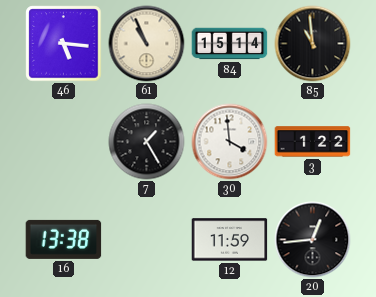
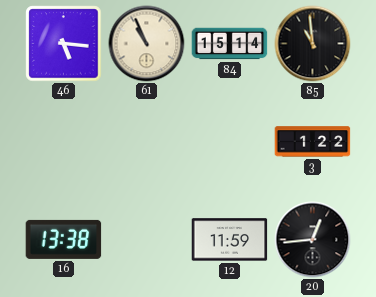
7: 1:25 -> none
30: 3:59 -> none
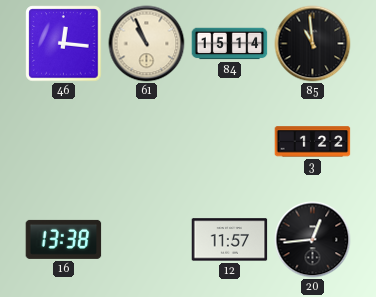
46: 5:16 -> 12:16
12: 11:59 -> 11:57
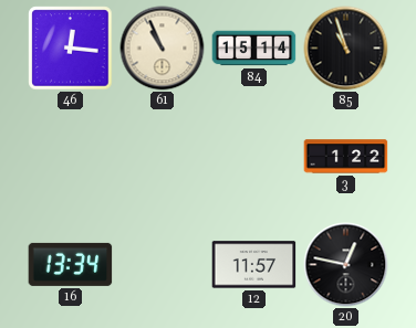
85: 10:59 -> 10:57
16: 13:38 -> 13:34
20: 12:44 -> 12:47
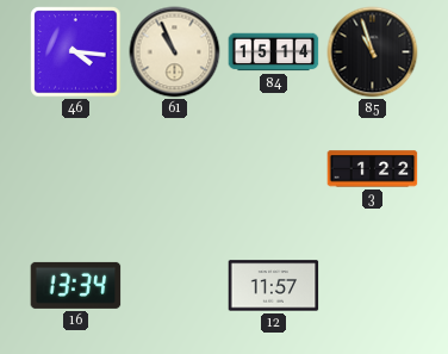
46: 12:16 -> 4:16
20: 12:47 -> none
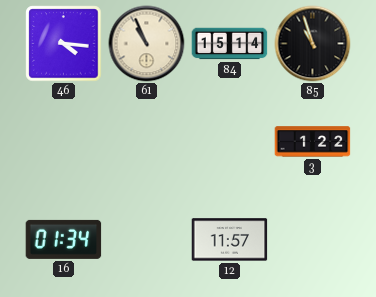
16: 13:34 -> 01:34
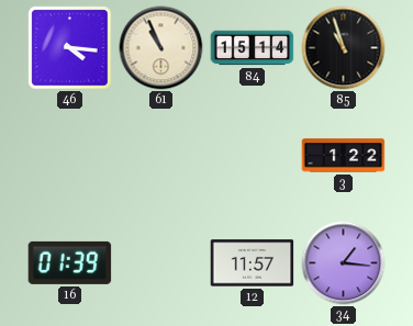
16: 01:34 -> 01:39
34: none -> 1:16
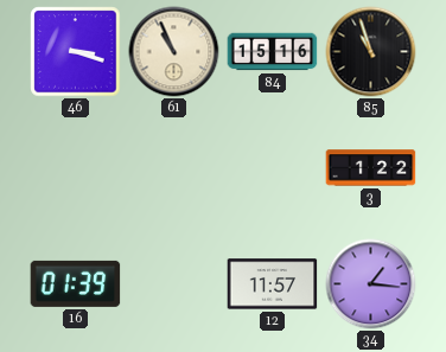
46: 4:16 -> 3:18
84: 15:14 -> 15:16
